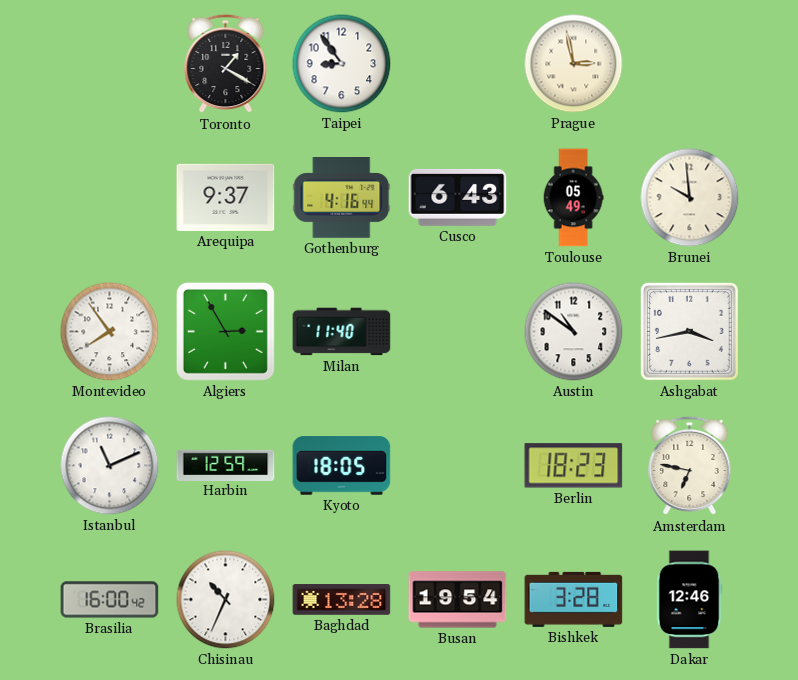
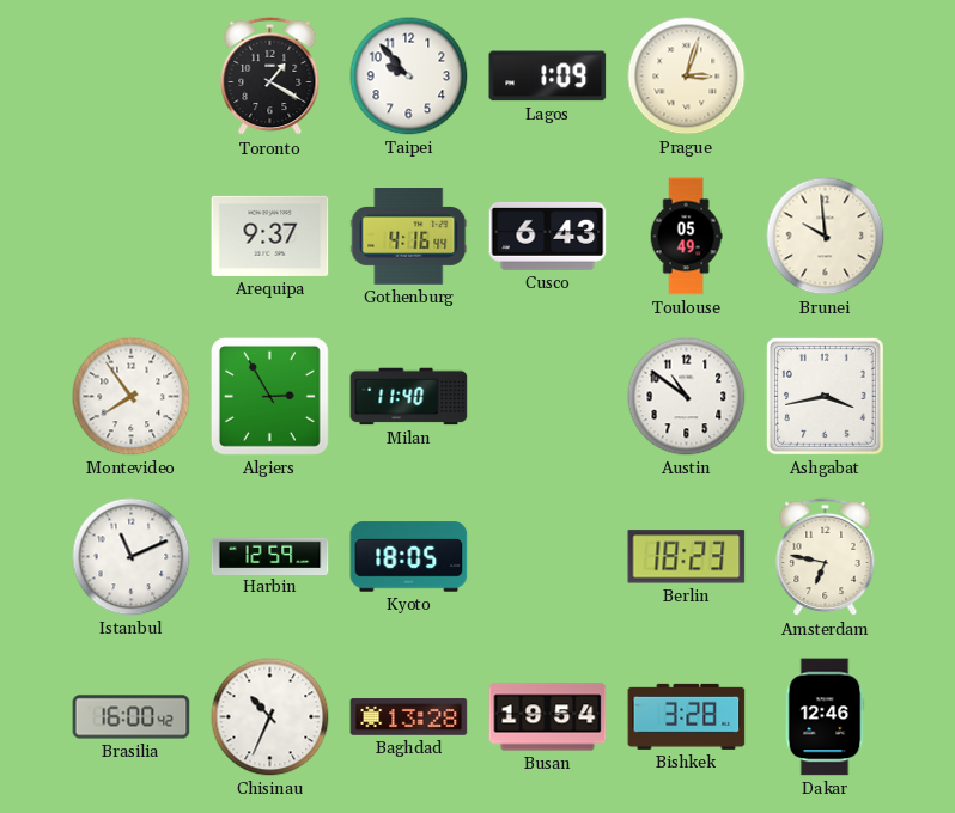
Taipei: 8:54 -> 9:53
Lagos: none -> 1:09
Prague: 2:58 -> 3:03
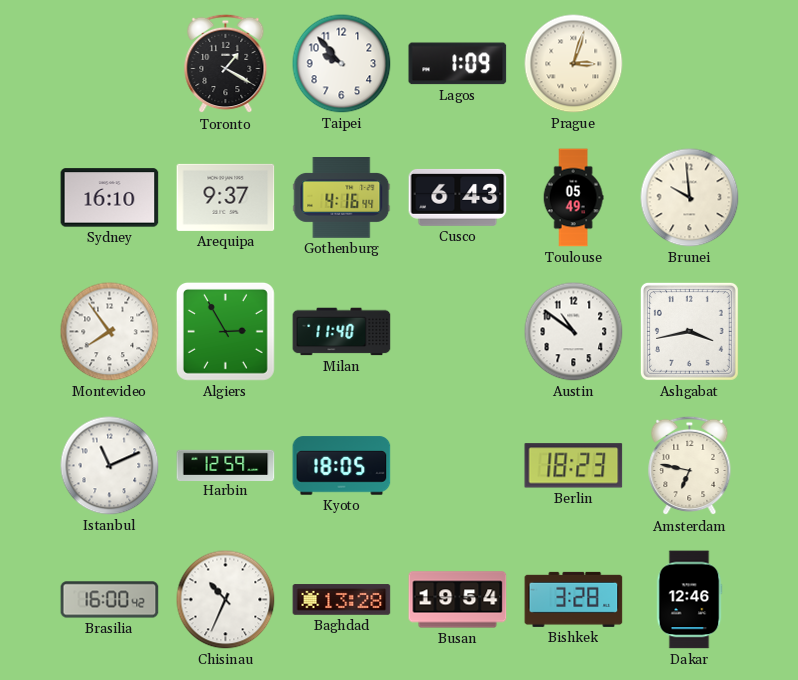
Sydney: none -> 16:10
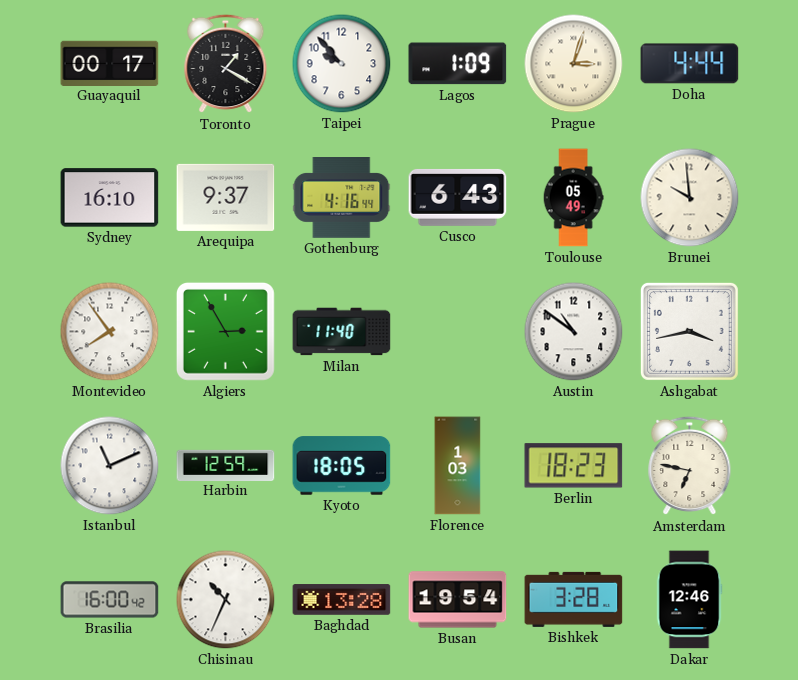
Guayaquil: none -> 00:17
Doha: none -> 4:44
Florence: none -> 1:03
